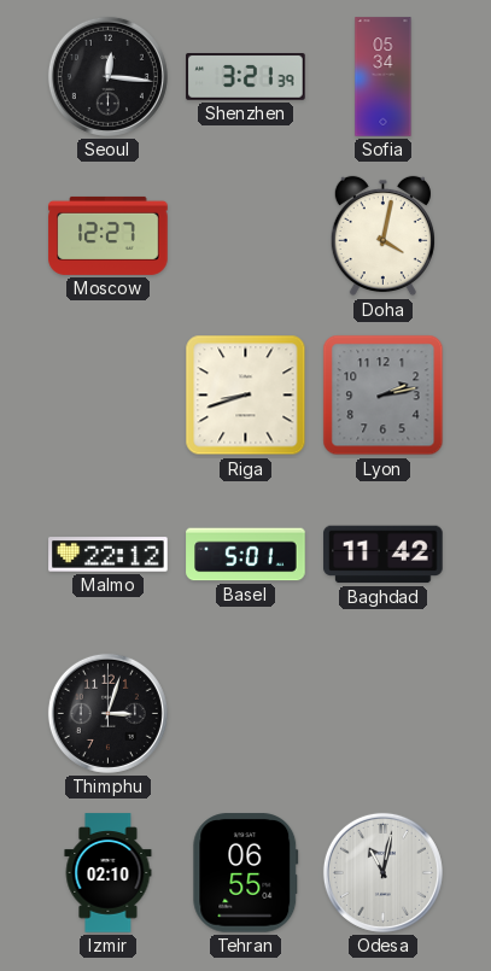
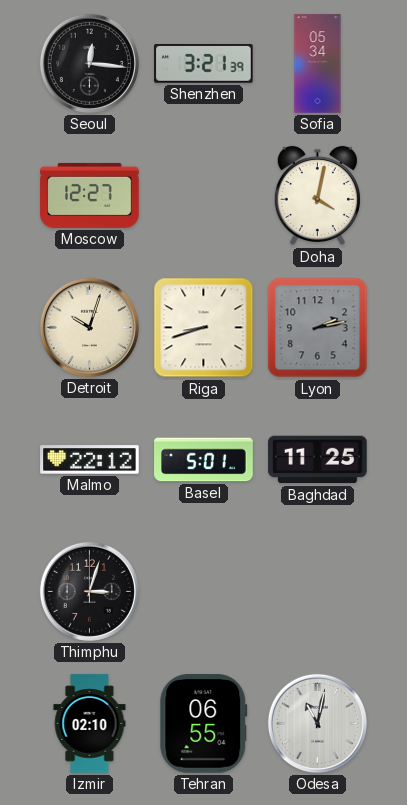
Detroit: none -> 10:03
Baghdad: 11:42 -> 11:25
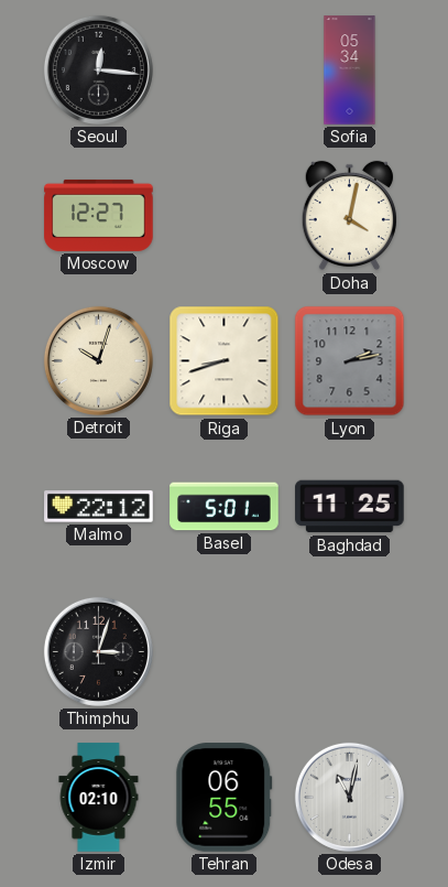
Shenzhen: 3:21 -> none
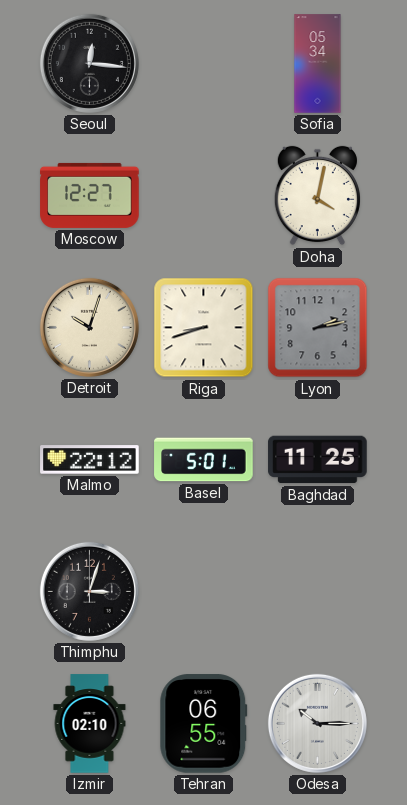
Odesa: 11:02 -> 10:15
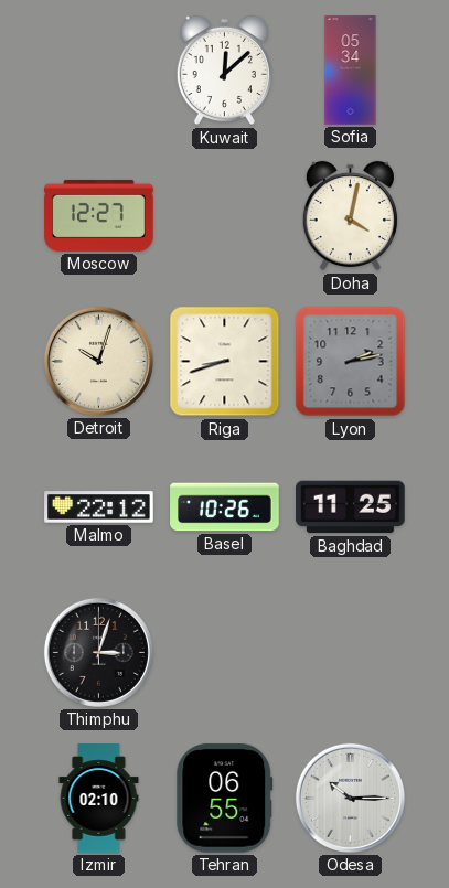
Seoul: 12:16 -> none
Kuwait: none -> 12:08
Basel: 5:01 -> 10:26
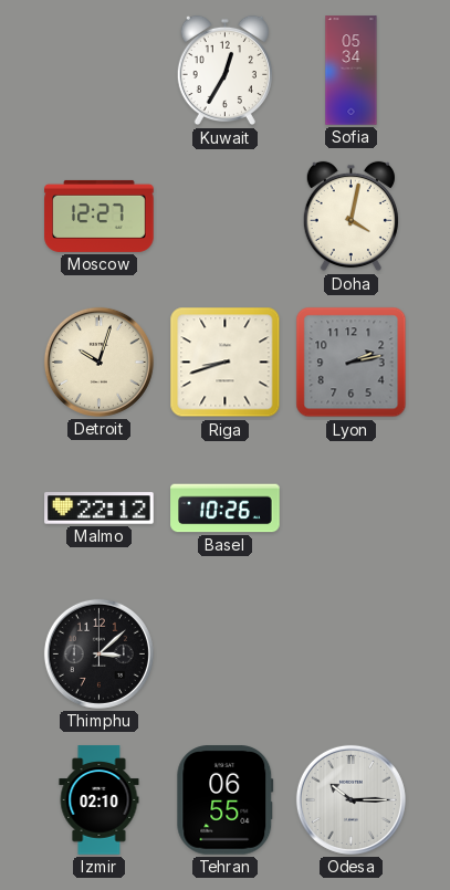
Kuwait: 12:08 -> 12:35
Baghdad: 11:25 -> none
Thimphu: 3:03 -> 3:08
